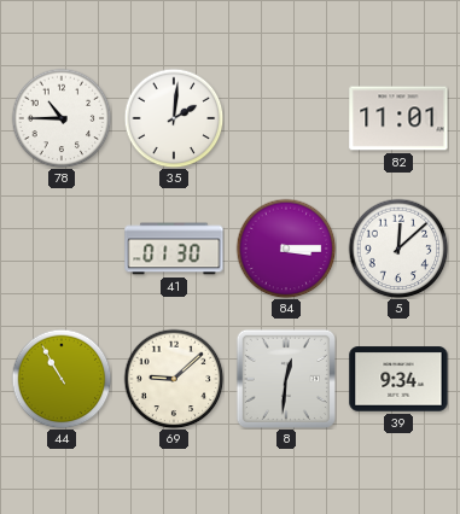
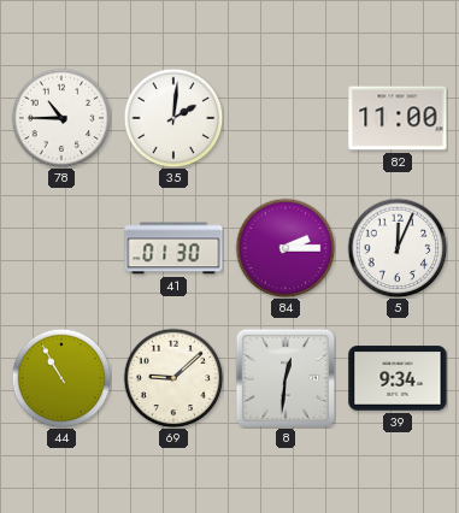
82: 11:01 -> 11:00
84: 3:15 -> 2:15
5: 12:08 -> 12:04
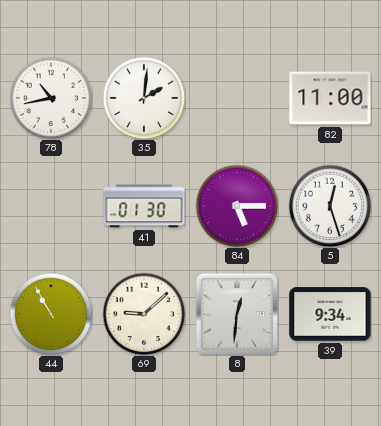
78: 10:45 -> 10:43
84: 2:15 -> 5:15
5: 12:04 -> 12:27
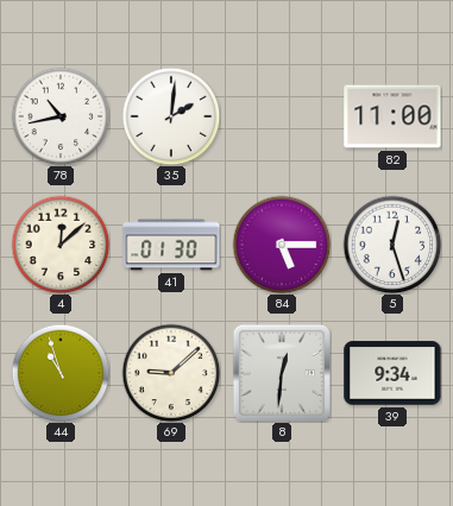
4: none -> 12:08
44: 10:55 -> 10:57
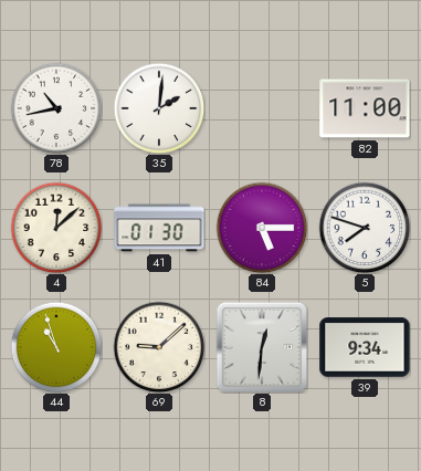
5: 12:27 -> 7:48
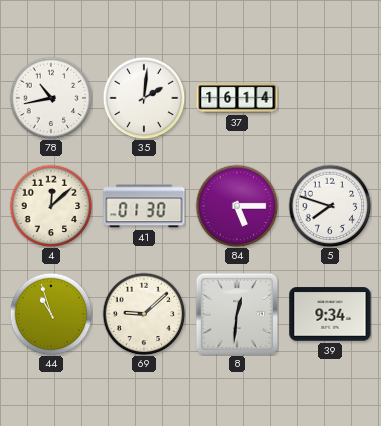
37: none -> 16:14
82: 11:00 -> none
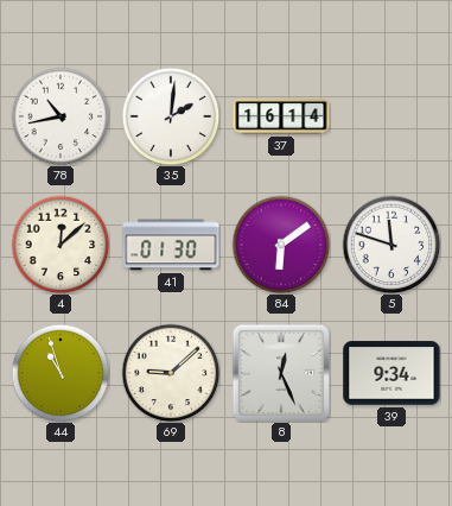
84: 5:15 -> 6:09
5: 7:48 -> 11:48
8: 12:31 -> 12:26
